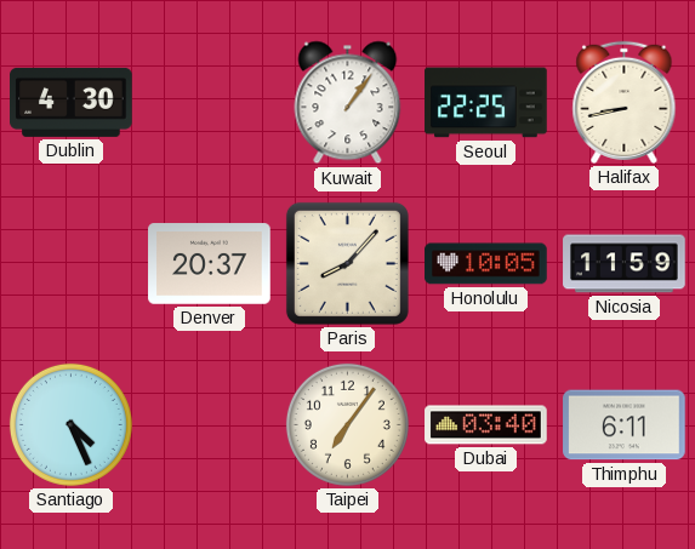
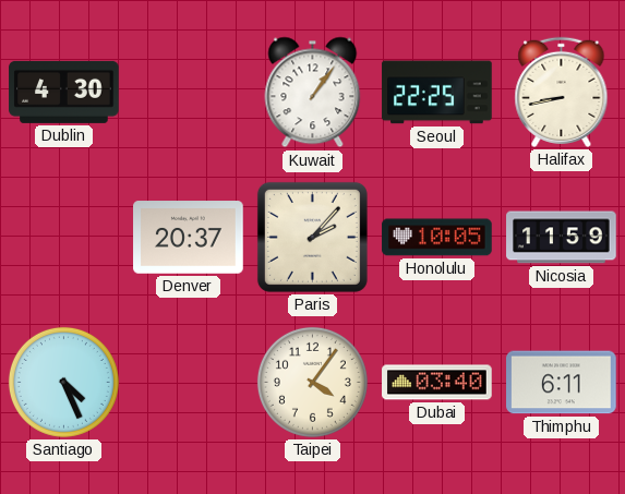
Paris: 8:07 -> 2:07
Taipei: 7:06 -> 4:06
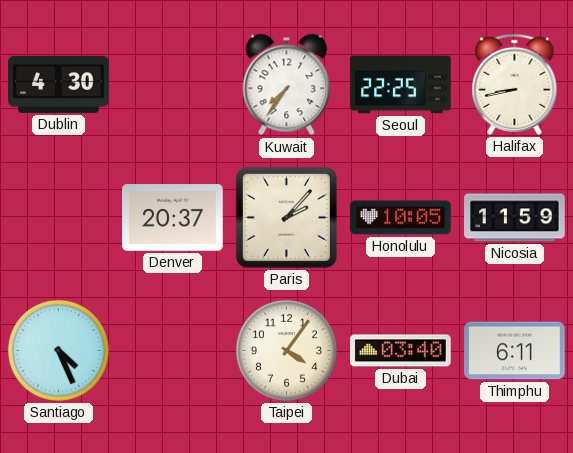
Kuwait: 1:06 -> 7:36
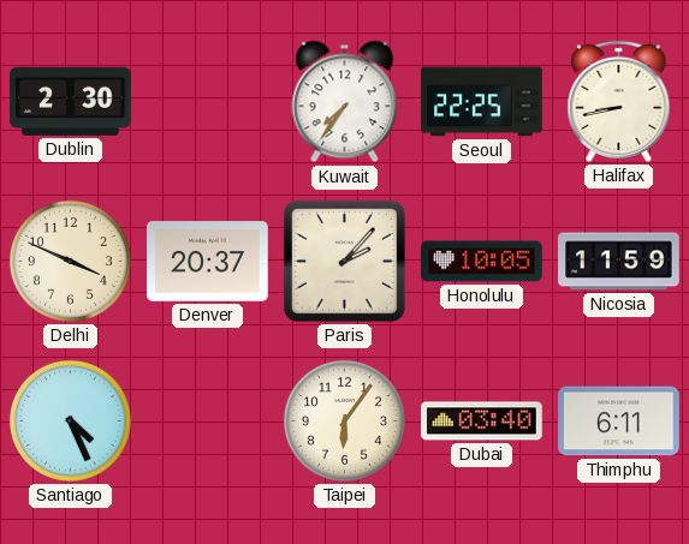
Dublin: 4:30 -> 2:30
Delhi: none -> 3:49
Taipei: 4:06 -> 6:06
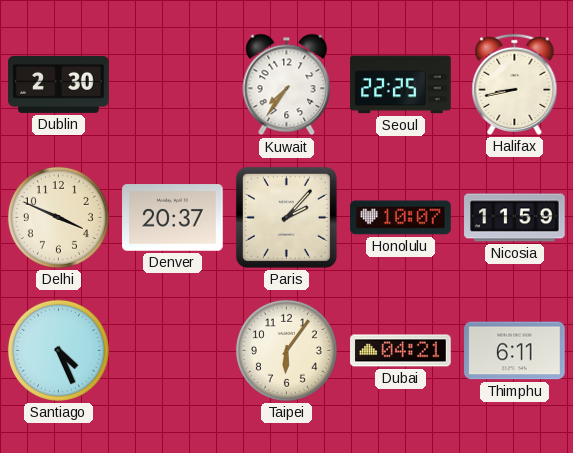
Honolulu: 10:05 -> 10:07
Dubai: 03:40 -> 04:21
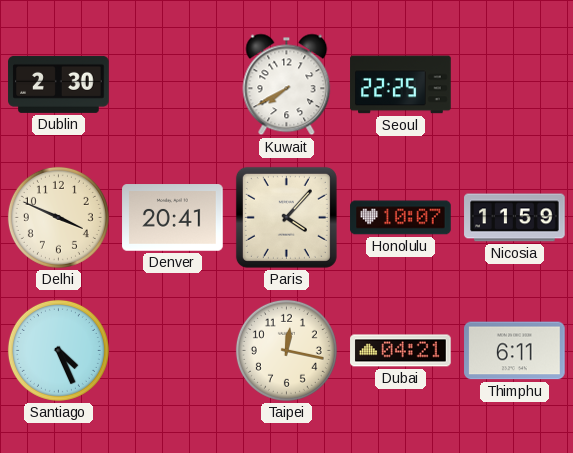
Kuwait: 7:36 -> 7:40
Halifax: 8:43 -> none
Denver: 20:37 -> 20:41
Paris: 2:07 -> 4:07
Taipei: 6:06 -> 12:17
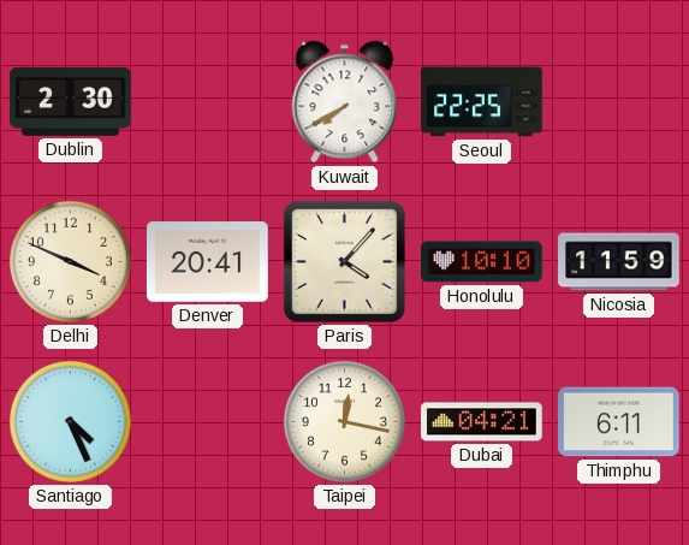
Honolulu: 10:07 -> 10:10
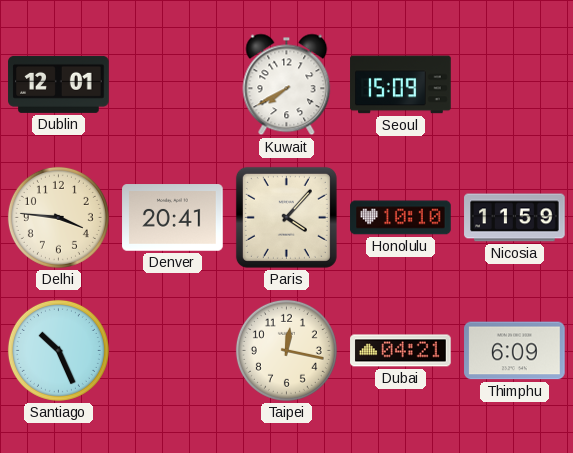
Dublin: 2:30 -> 12:01
Seoul: 22:25 -> 15:09
Delhi: 3:49 -> 3:46
Santiago: 4:26 -> 10:26
Thimphu: 6:11 -> 6:09
